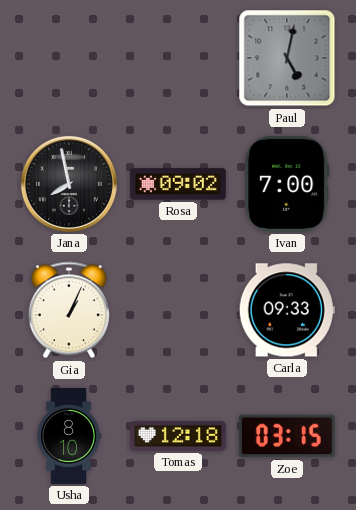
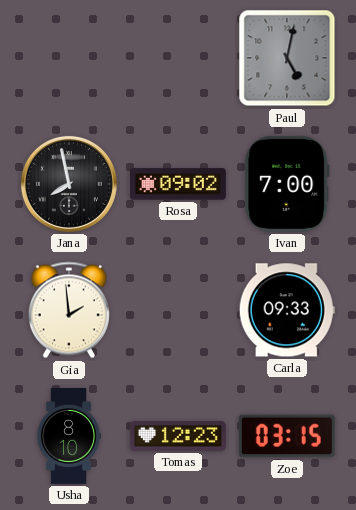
Gia: 1:04 -> 1:59
Tomas: 12:18 -> 12:23
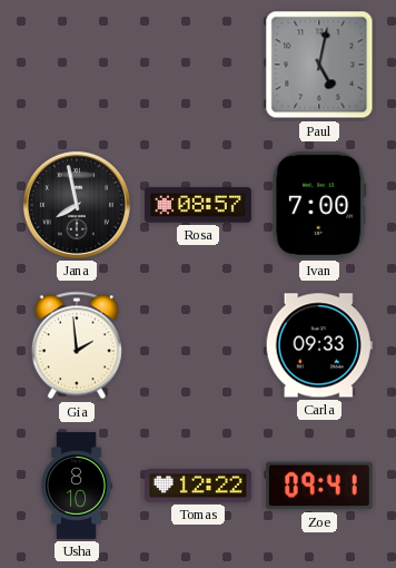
Rosa: 09:02 -> 08:57
Tomas: 12:23 -> 12:22
Zoe: 03:15 -> 09:41
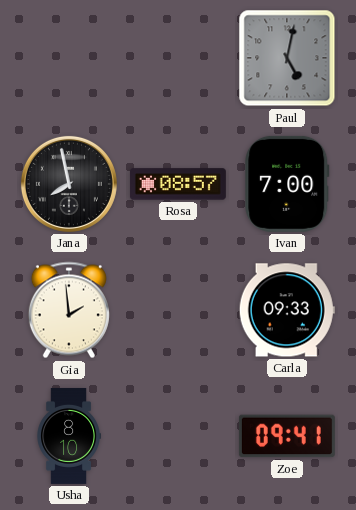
Tomas: 12:22 -> none
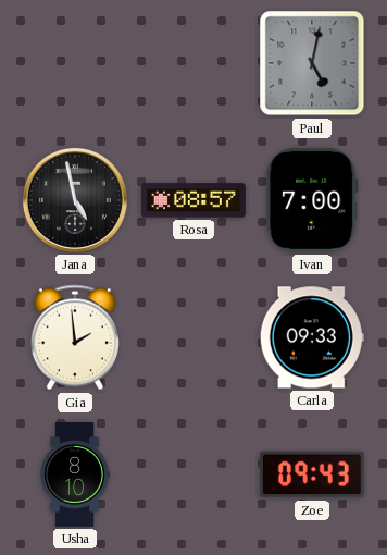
Jana: 7:58 -> 4:58
Zoe: 09:41 -> 09:43
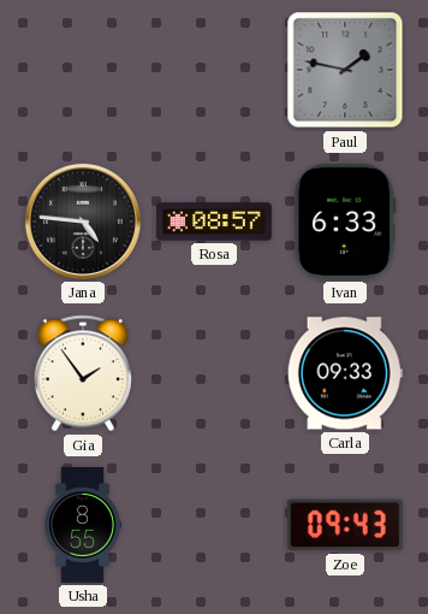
Paul: 5:02 -> 1:47
Jana: 4:58 -> 4:46
Ivan: 7:00 -> 6:33
Gia: 1:59 -> 1:54
Usha: 8:10 -> 8:55
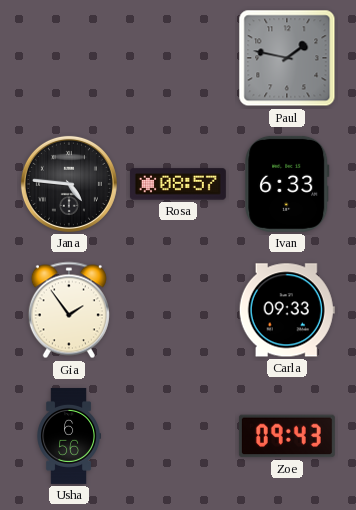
Usha: 8:55 -> 6:56
